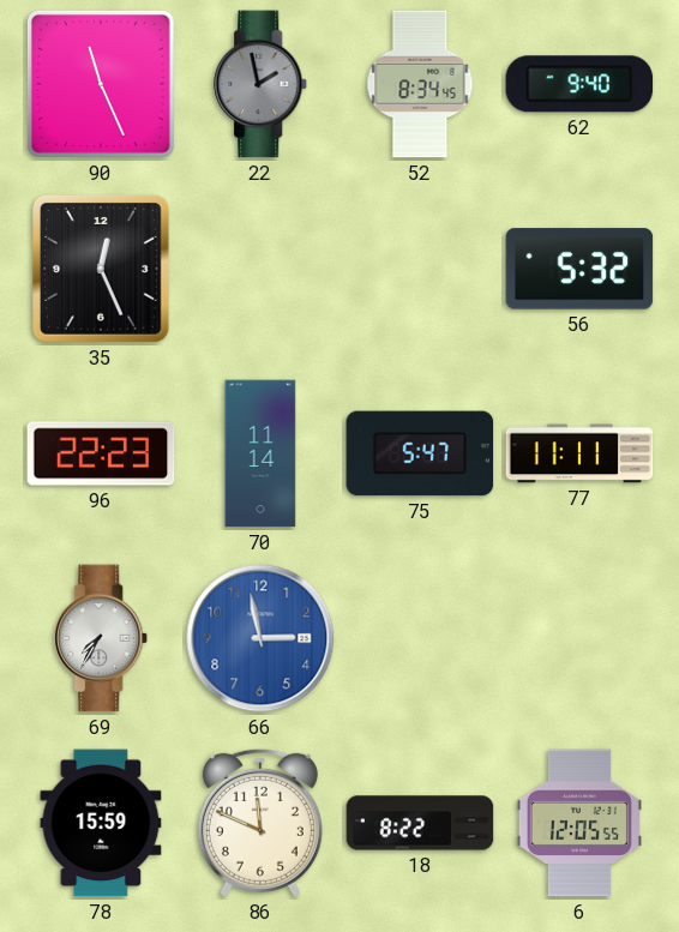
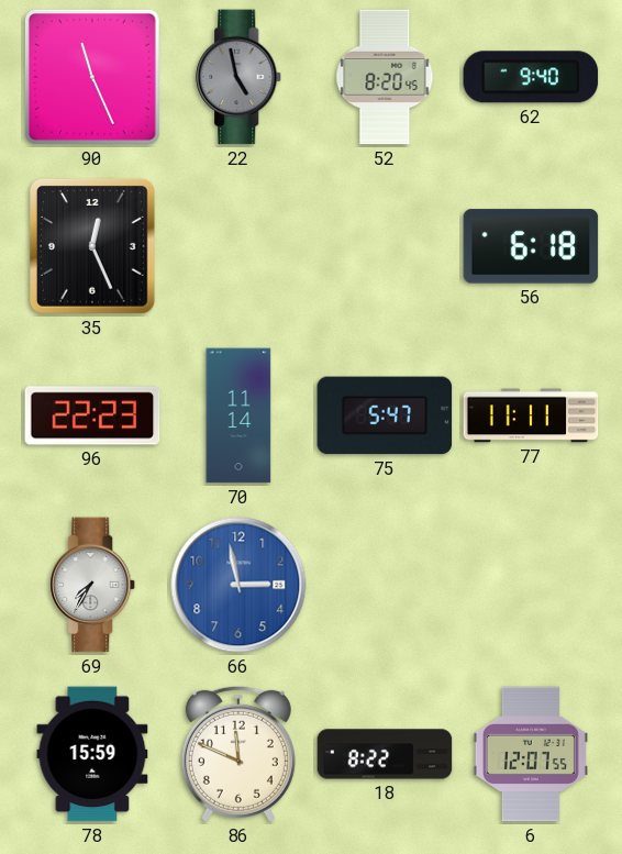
22: 1:58 -> 4:58
52: 8:34 -> 8:20
56: 5:32 -> 6:18
6: 12:05 -> 12:07
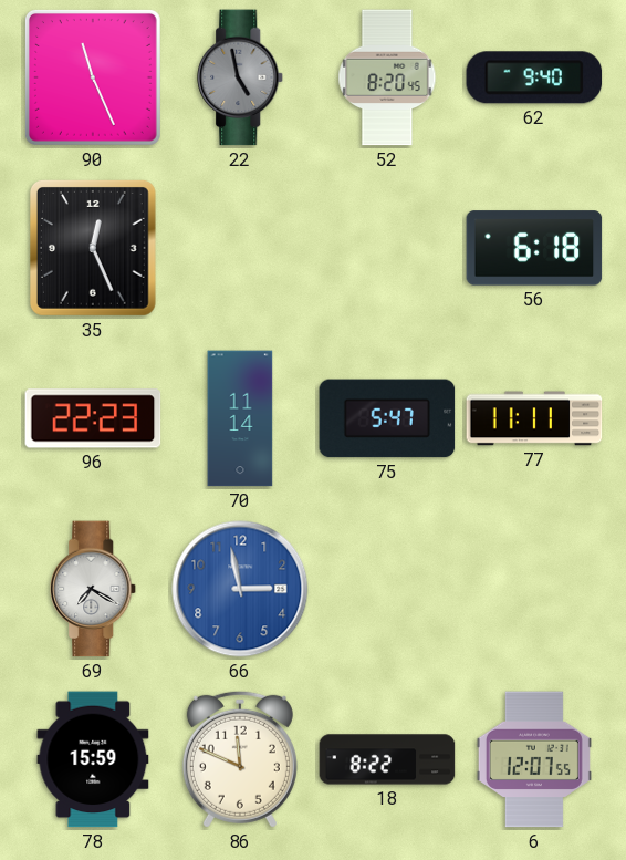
69: 7:35 -> 7:20
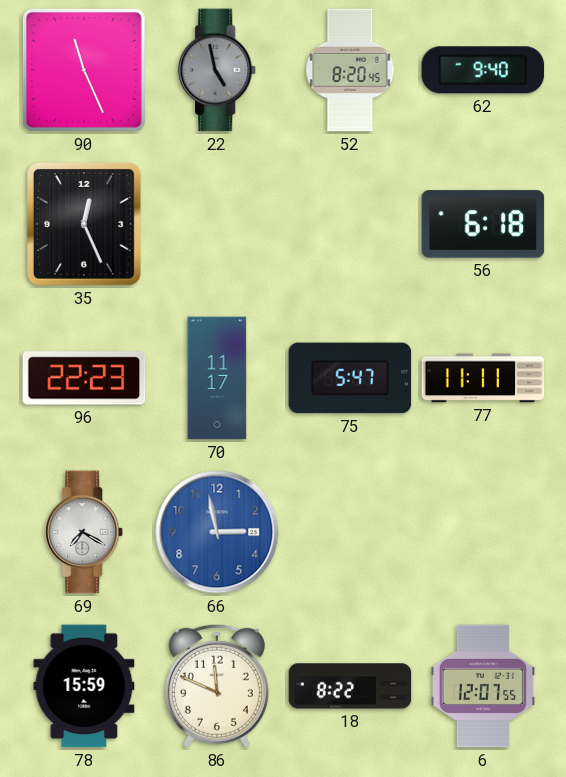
70: 11:14 -> 11:17
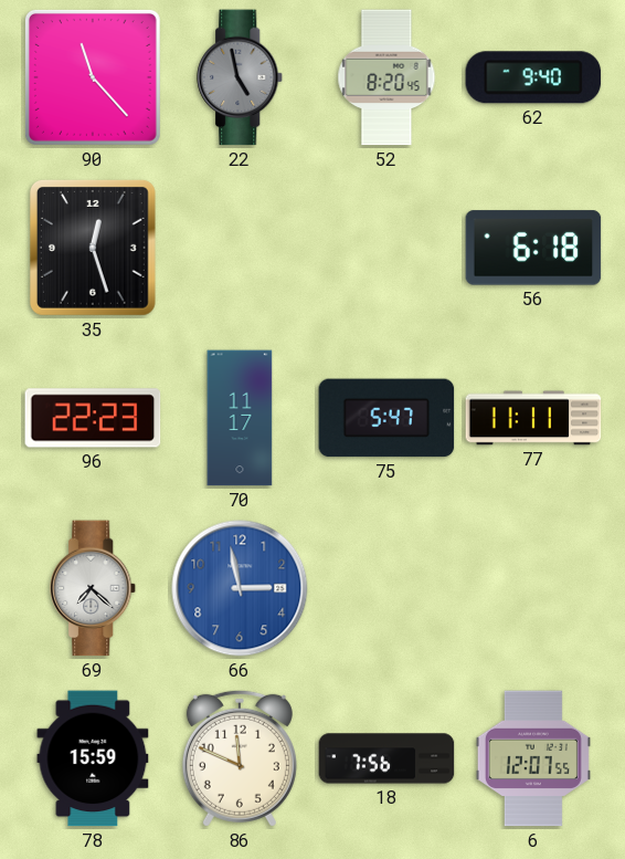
90: 11:26 -> 11:23
35: 12:26 -> 12:27
69: 7:20 -> 7:22
18: 8:22 -> 7:56
